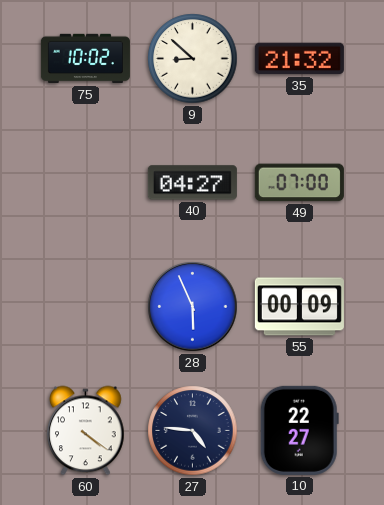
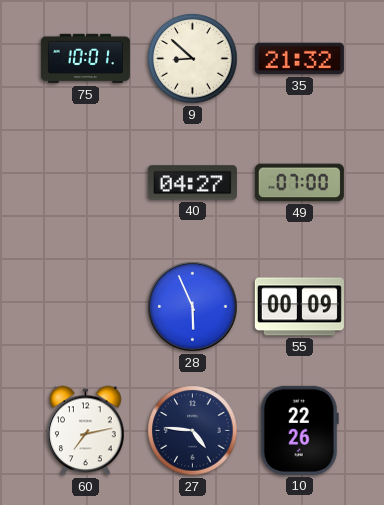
75: 10:02 -> 10:01
60: 4:21 -> 7:13
10: 22:27 -> 22:26
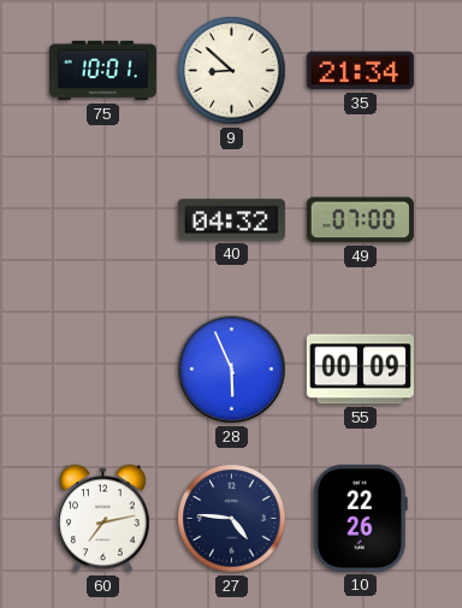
35: 21:32 -> 21:34
40: 04:27 -> 04:32
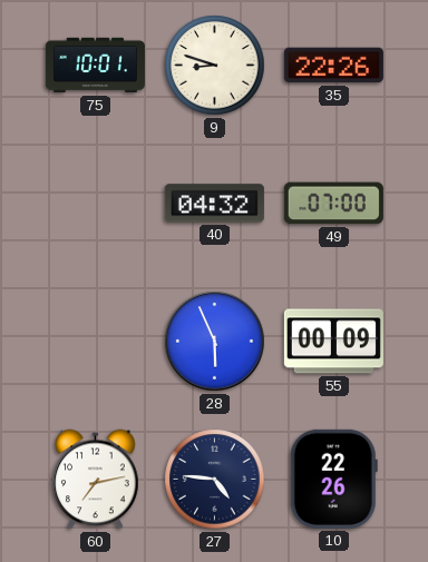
9: 8:52 -> 8:48
35: 21:34 -> 22:26
